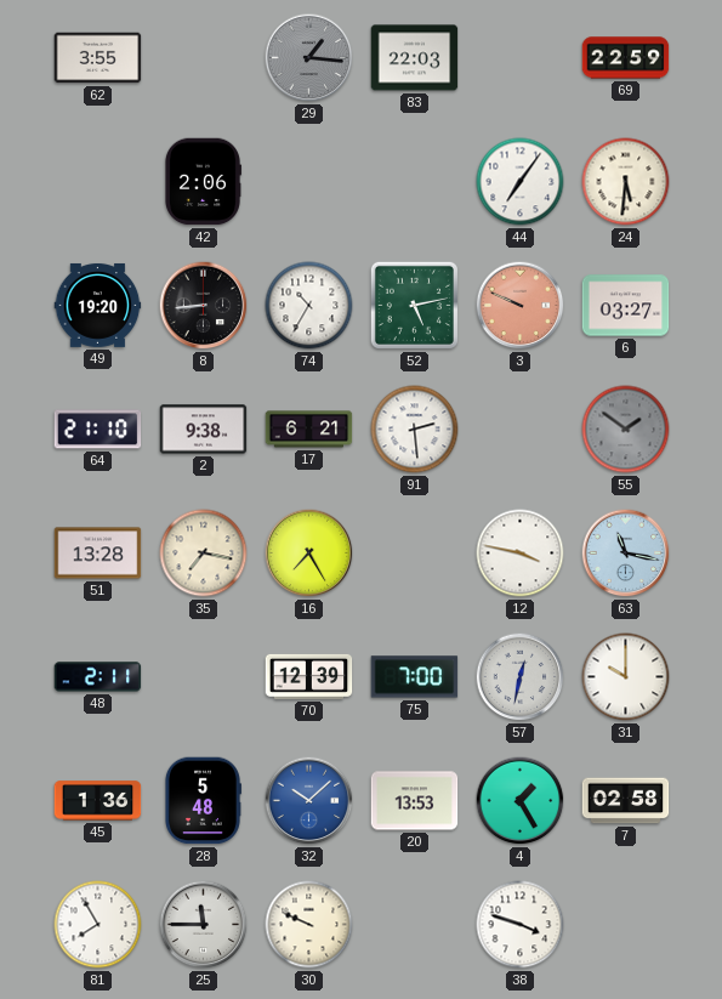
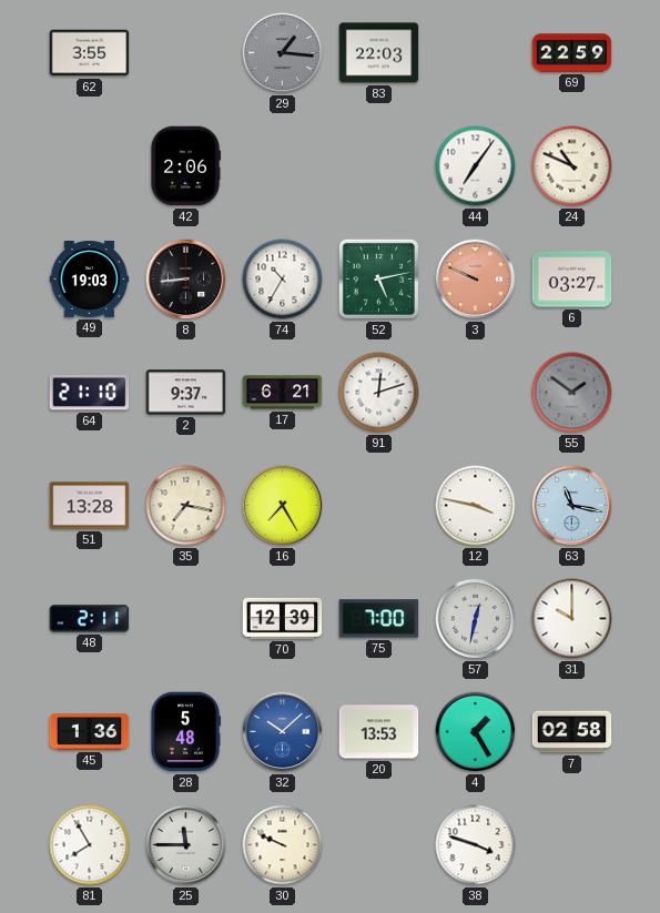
24: 5:31 -> 10:49
49: 19:20 -> 19:03
2: 9:38 -> 9:37
91: 2:29 -> 12:12
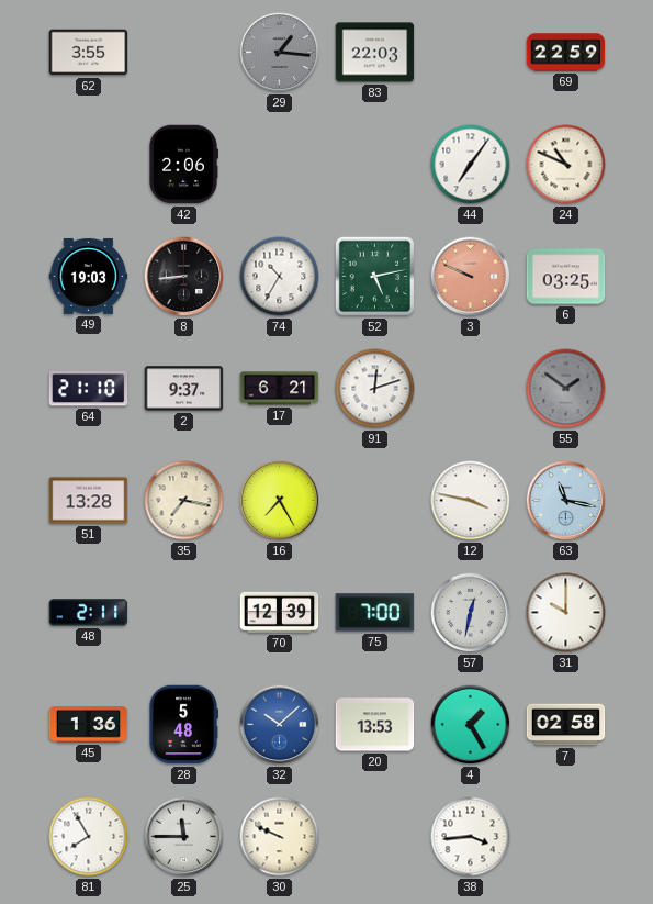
6: 03:27 -> 03:25
38: 3:48 -> 3:44
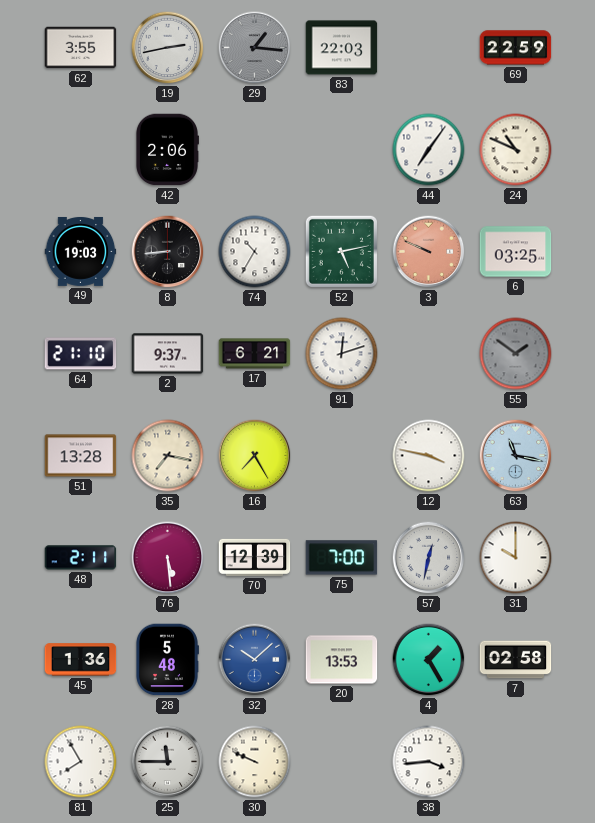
19: none -> 2:43
76: none -> 5:29
